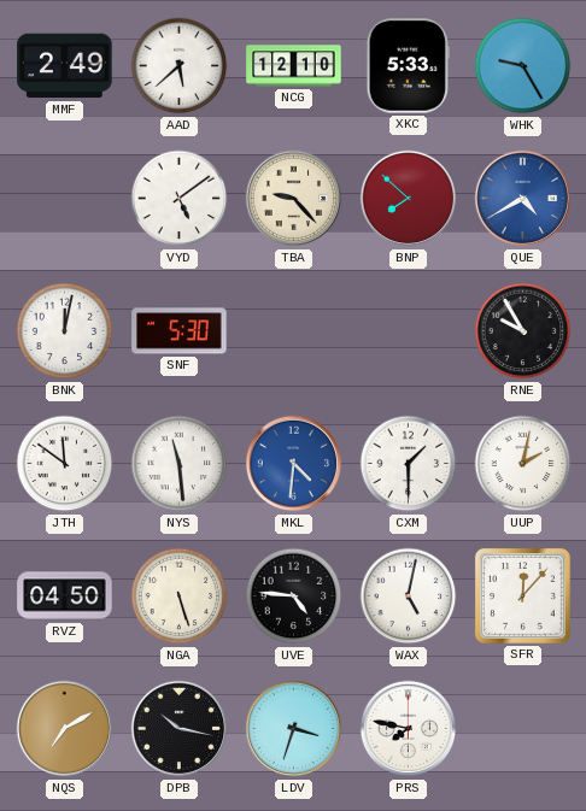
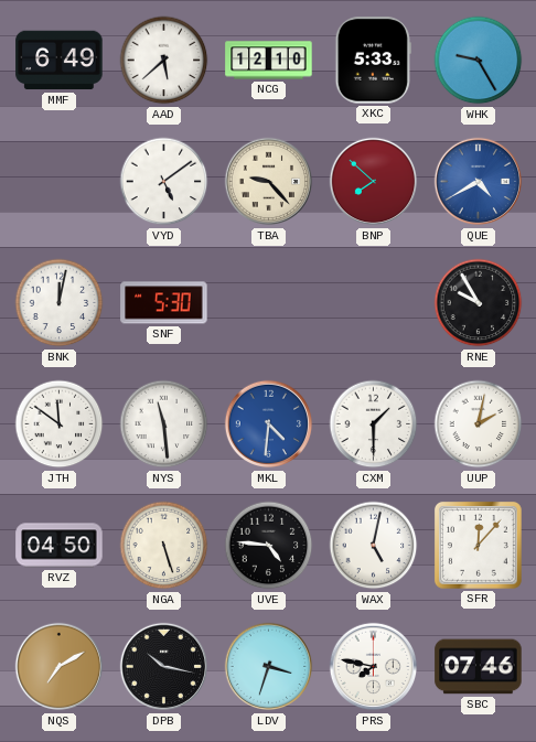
MMF: 2:49 -> 6:49
SBC: none -> 07:46
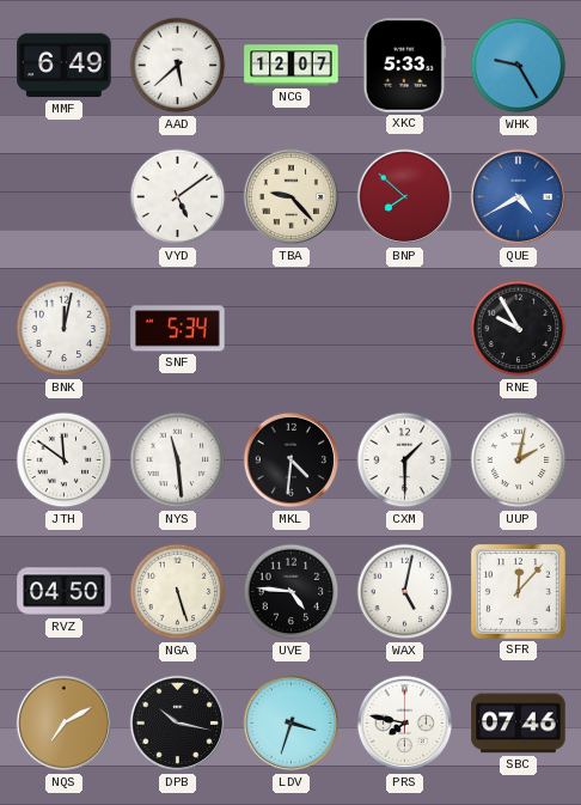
NCG: 12:10 -> 12:07
SNF: 5:30 -> 5:34
MKL dial: blue -> black
